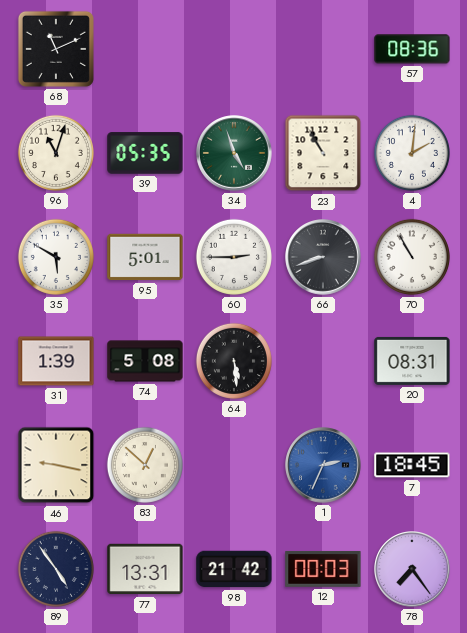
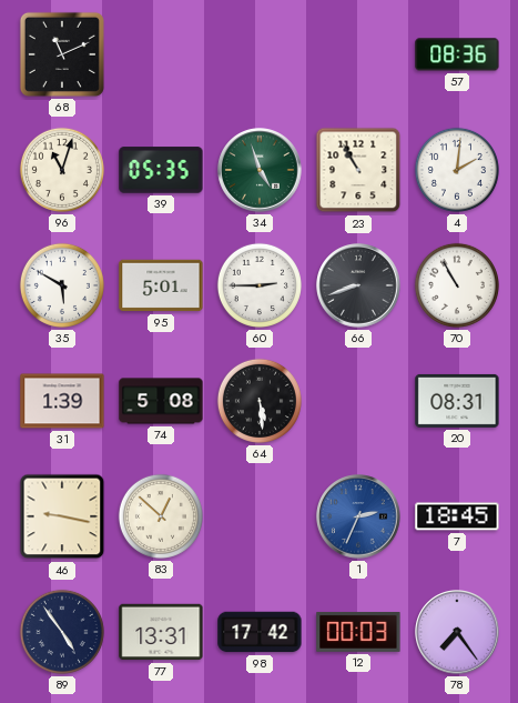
98: 21:42 -> 17:42
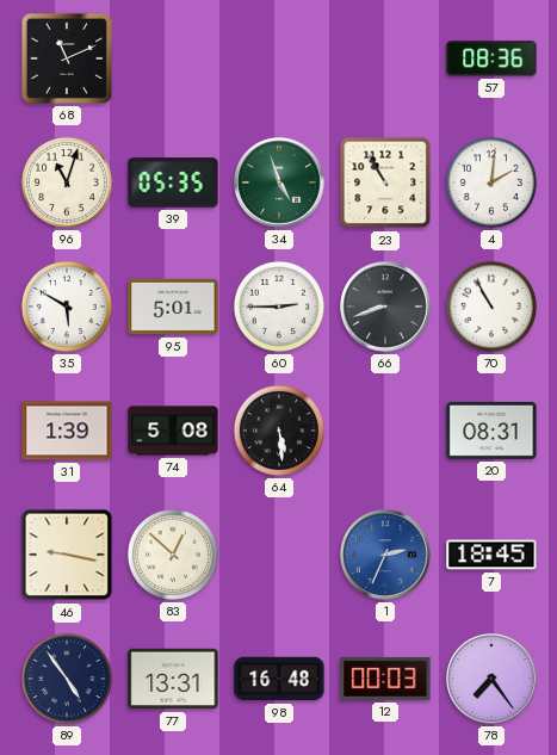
98: 17:42 -> 16:48
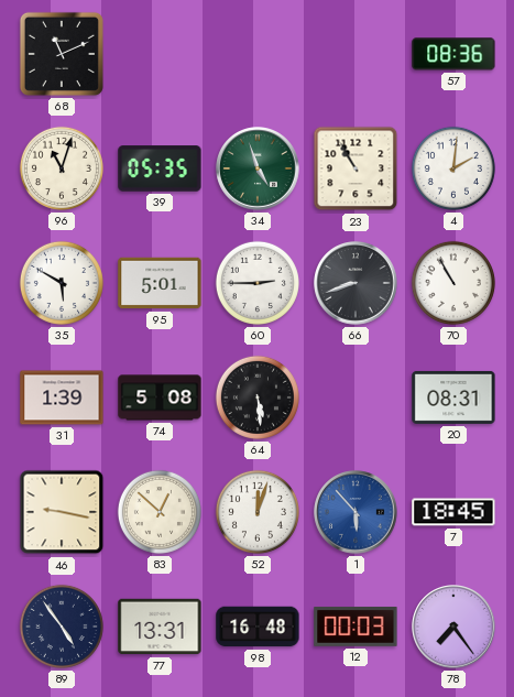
52: none -> 12:03
1: 2:34 -> 5:53
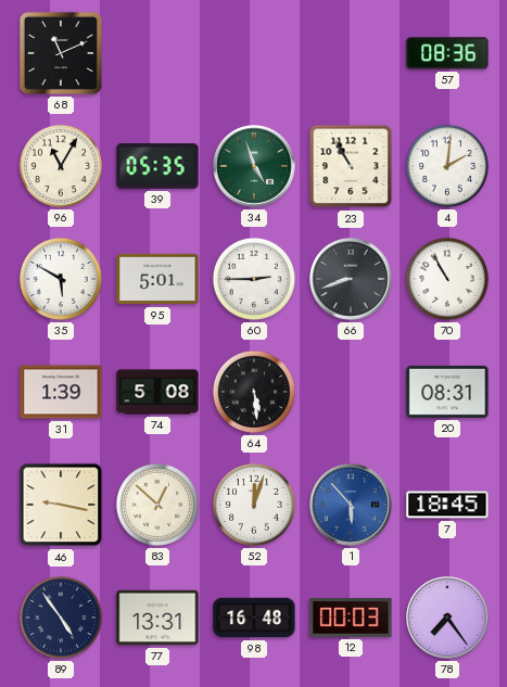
96: 11:03 -> 11:05
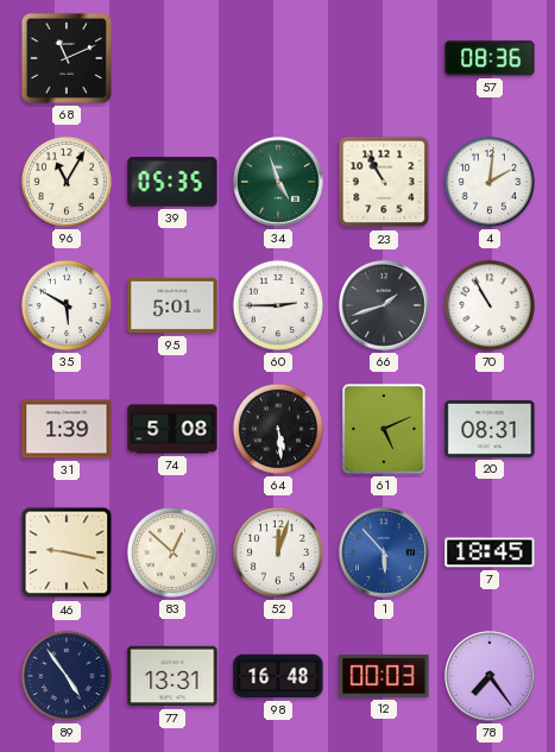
66: 8:42 -> 1:42
61: none -> 5:11
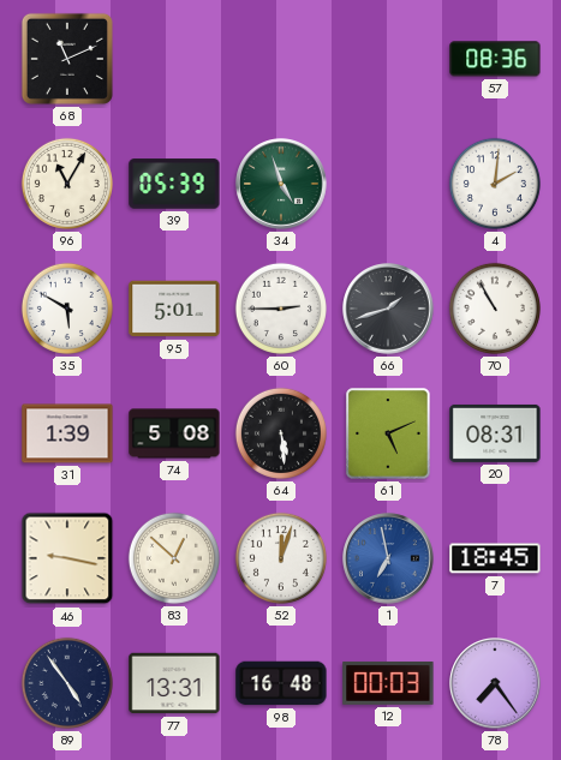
39: 05:35 -> 05:39
23: 10:55 -> none
1: 5:53 -> 6:58
